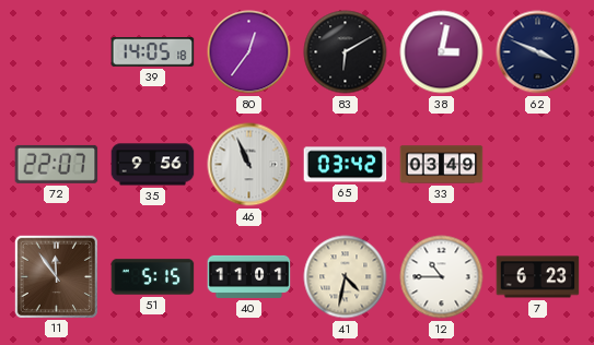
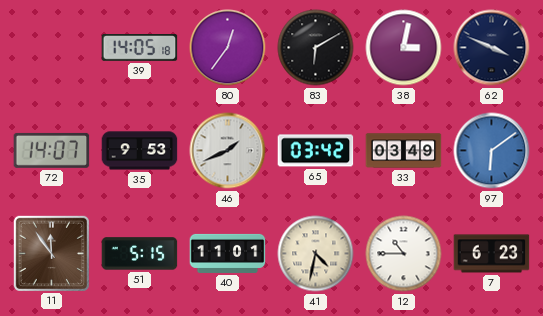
72: 22:07 -> 14:07
35: 9:56 -> 9:53
46: 10:56 -> 1:41
97: none -> 6:09
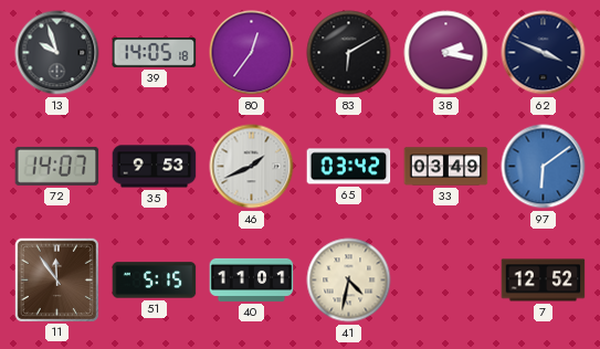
13: none -> 9:57
38: 3:02 -> 2:17
12: 10:45 -> none
7: 6:23 -> 12:52
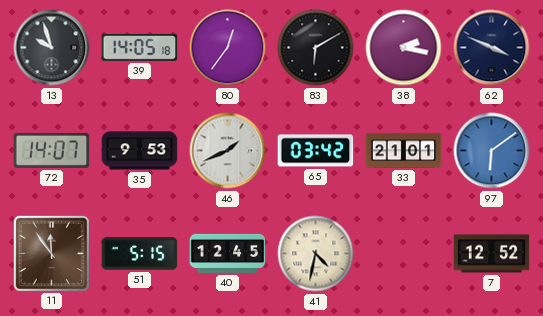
33: 03:49 -> 21:01
40: 11:01 -> 12:45
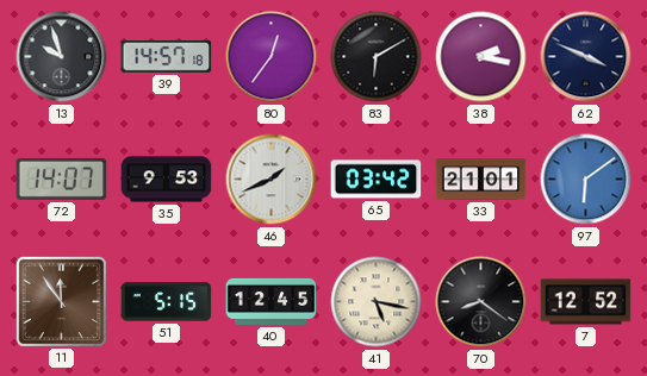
39: 14:05 -> 14:57
41: 4:32 -> 5:17
70: none -> 8:21
